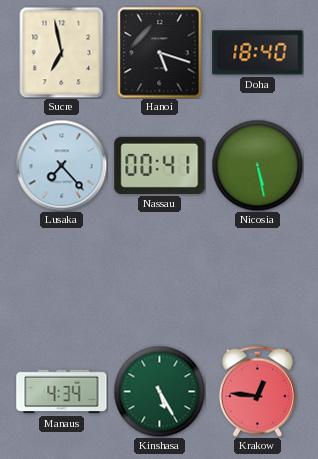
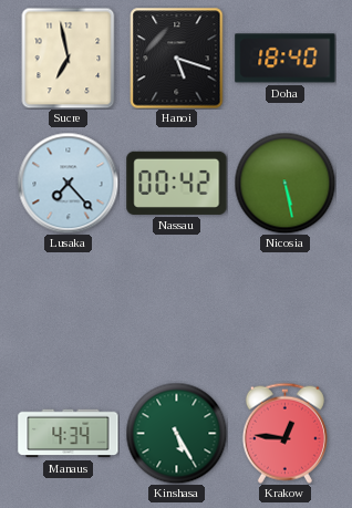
Nassau: 00:41 -> 00:42
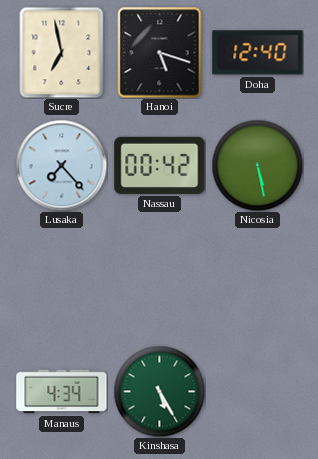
Doha: 18:40 -> 12:40
Krakow: 12:46 -> none
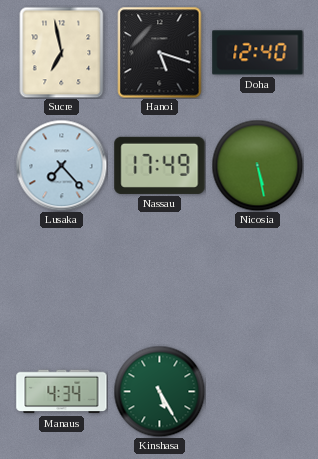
Nassau: 00:42 -> 17:49
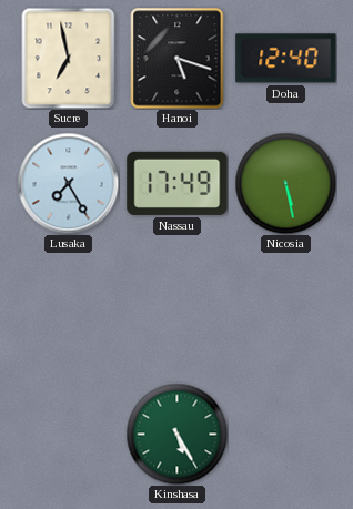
Lusaka: 7:23 -> 7:25
Manaus: 4:34 -> none
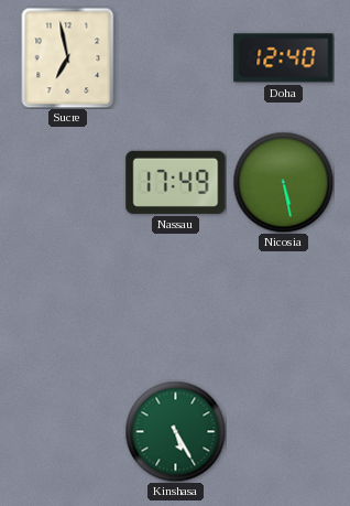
Hanoi: 5:18 -> none
Lusaka: 7:25 -> none
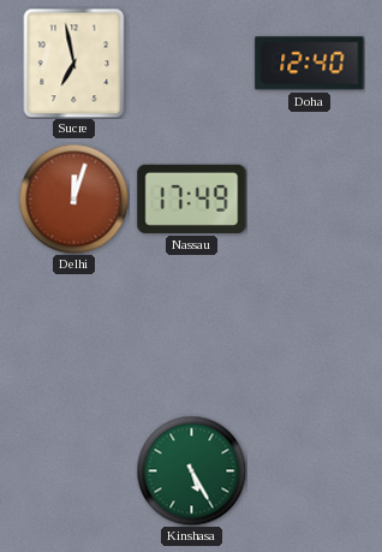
Delhi: none -> 12:03
Nicosia: 5:28 -> none
